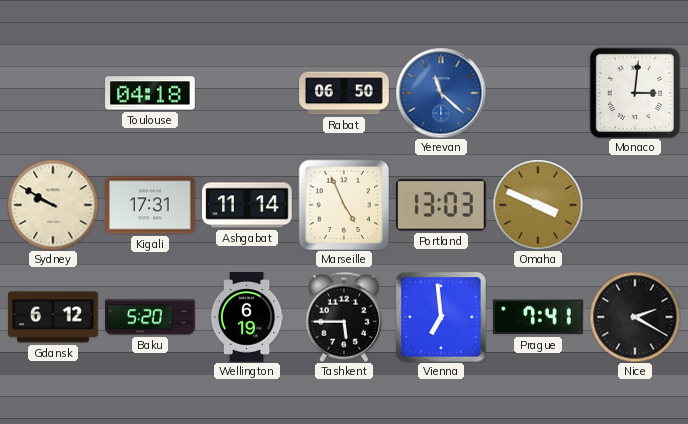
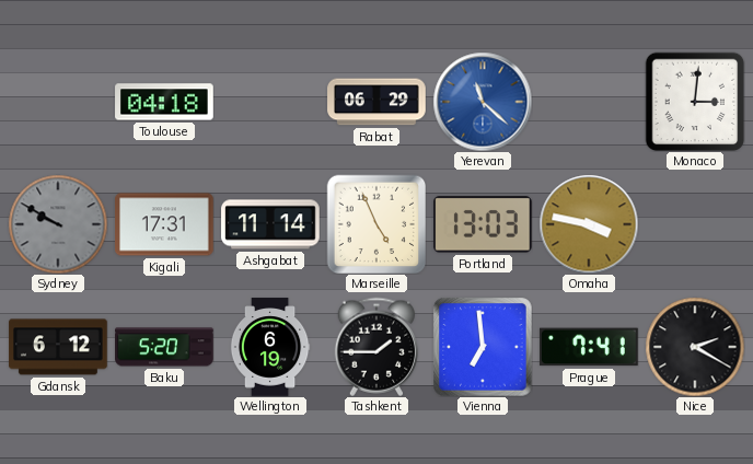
Rabat: 06:50 -> 06:29
Sydney dial: cream -> grey
Omaha: 3:49 -> 3:47
Tashkent: 5:45 -> 1:45
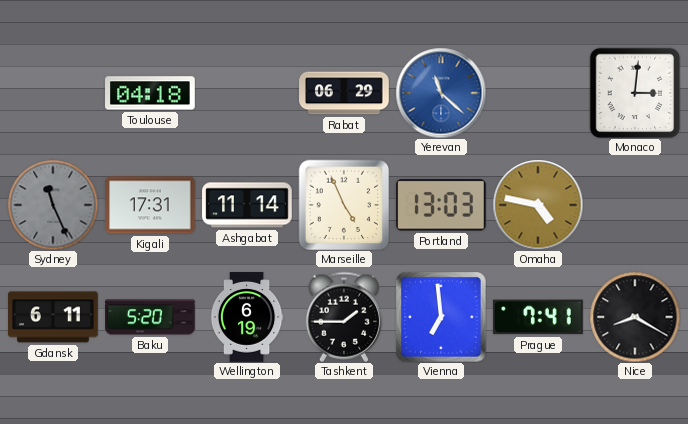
Sydney: 9:50 -> 11:26
Omaha: 3:47 -> 4:47
Gdansk: 6:12 -> 6:11
Nice: 2:20 -> 8:20
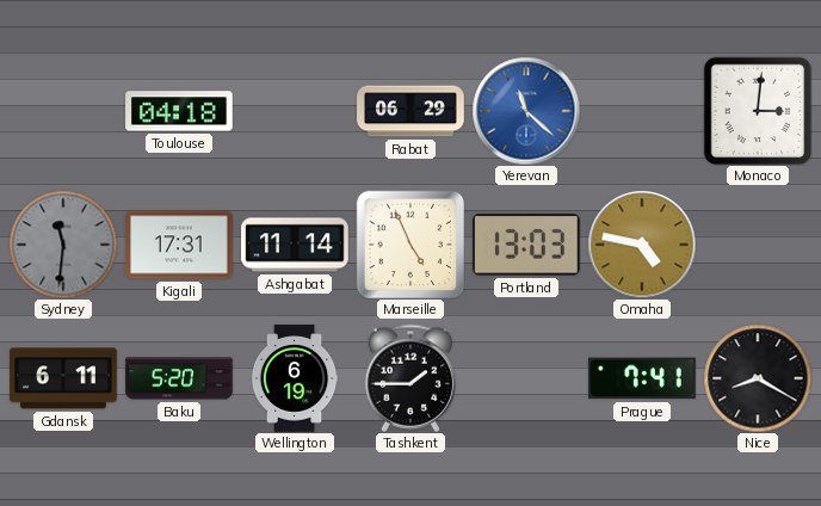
Sydney: 11:26 -> 11:31
Vienna: 6:59 -> none
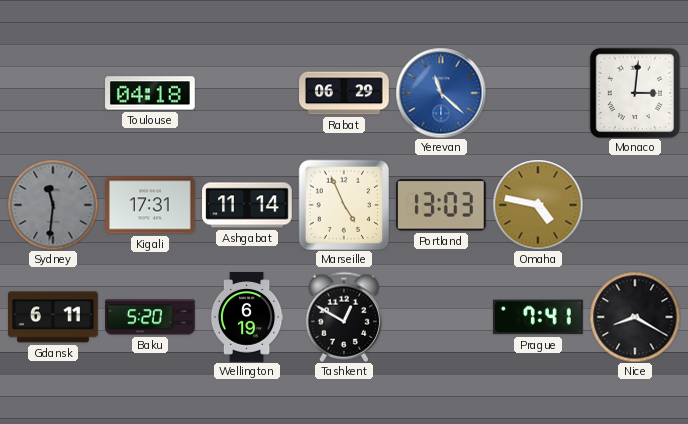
Tashkent: 1:45 -> 12:50
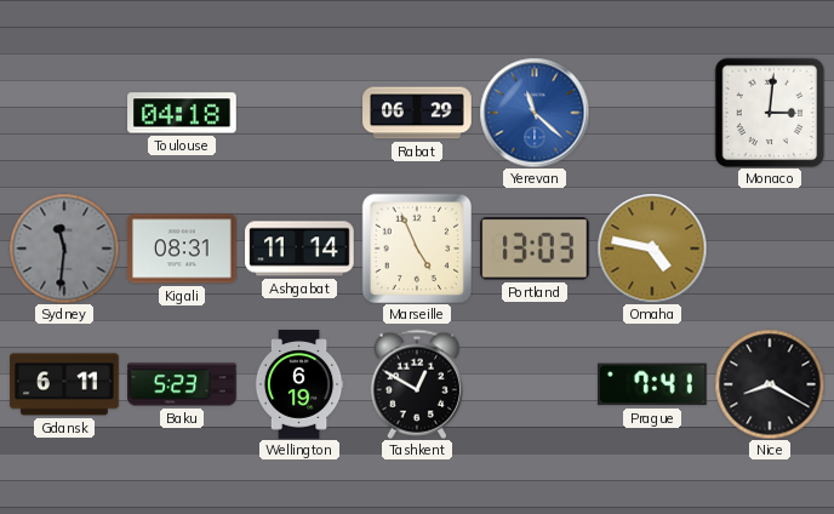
Kigali: 17:31 -> 08:31
Baku: 5:20 -> 5:23
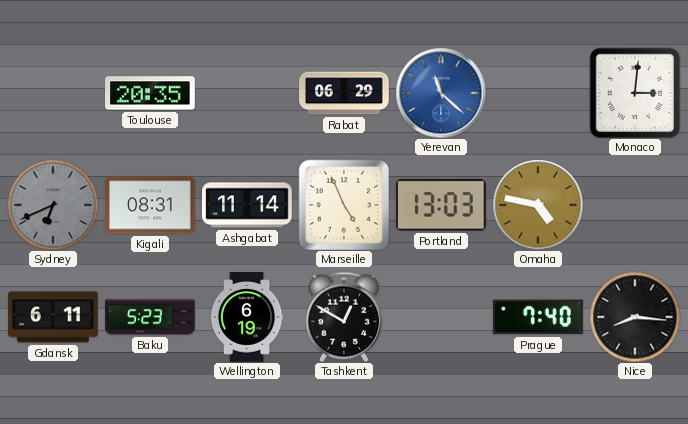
Toulouse: 04:18 -> 20:35
Sydney: 11:31 -> 6:41
Prague: 7:41 -> 7:40
Nice: 8:20 -> 8:16
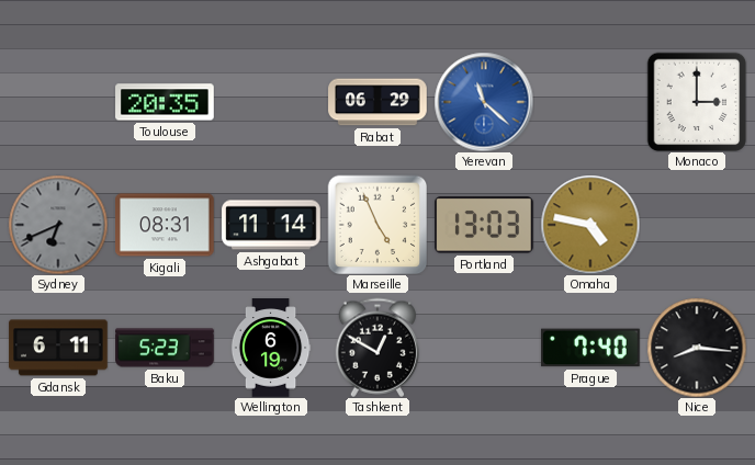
Monaco: 3:01 -> 3:00
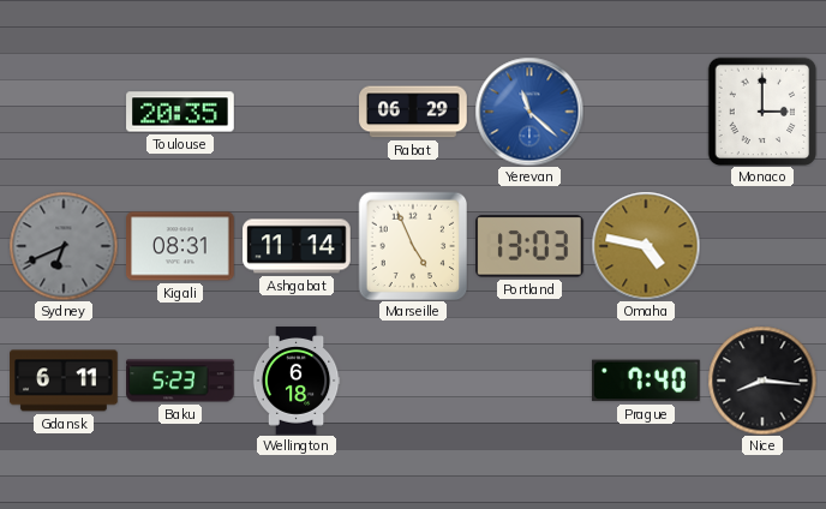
Wellington: 6:19 -> 6:18
Tashkent: 12:50 -> none
